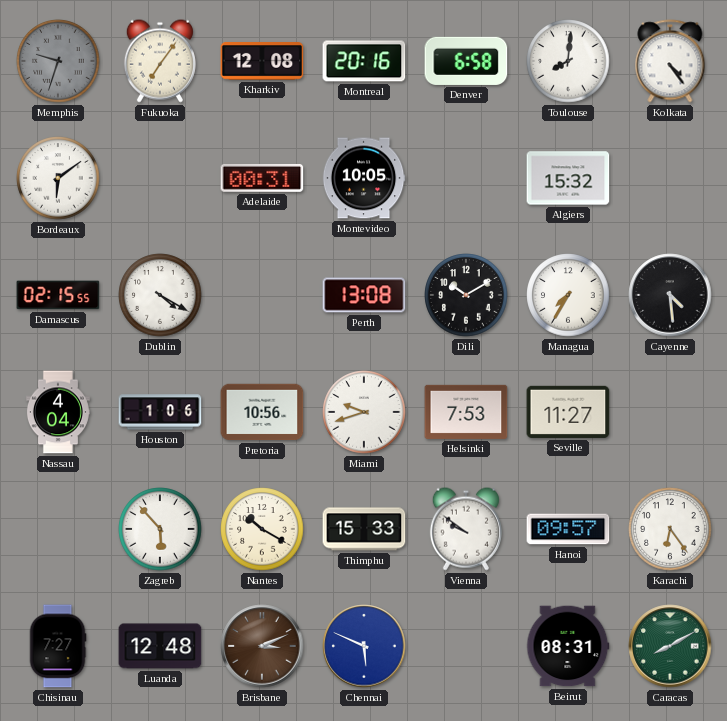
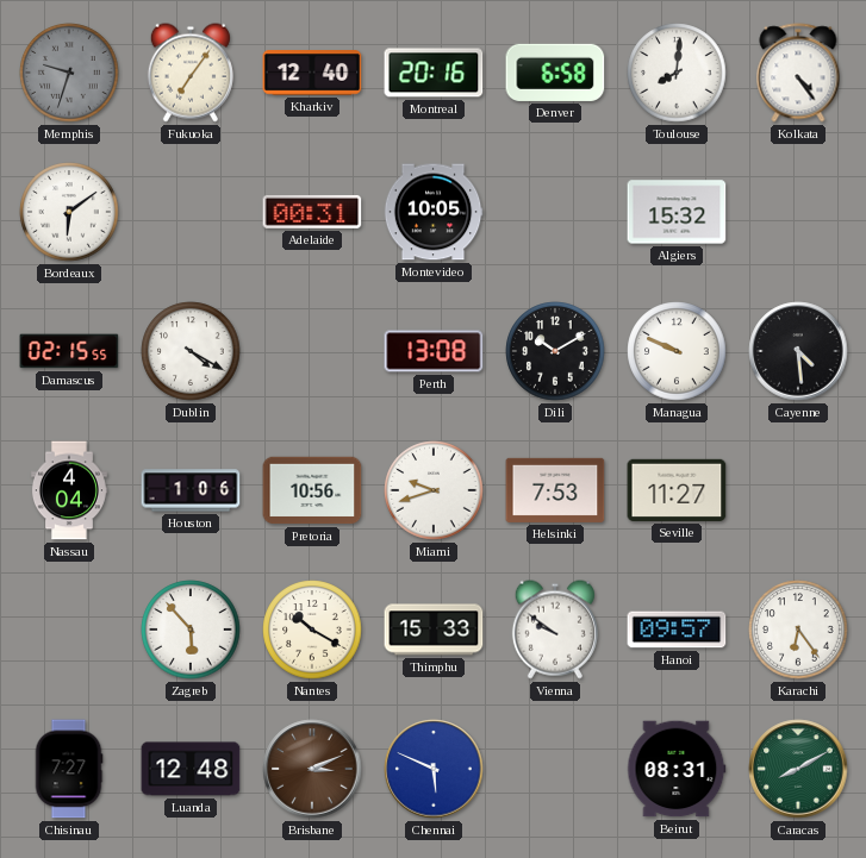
Kharkiv: 12:08 -> 12:40
Managua: 7:35 -> 9:49
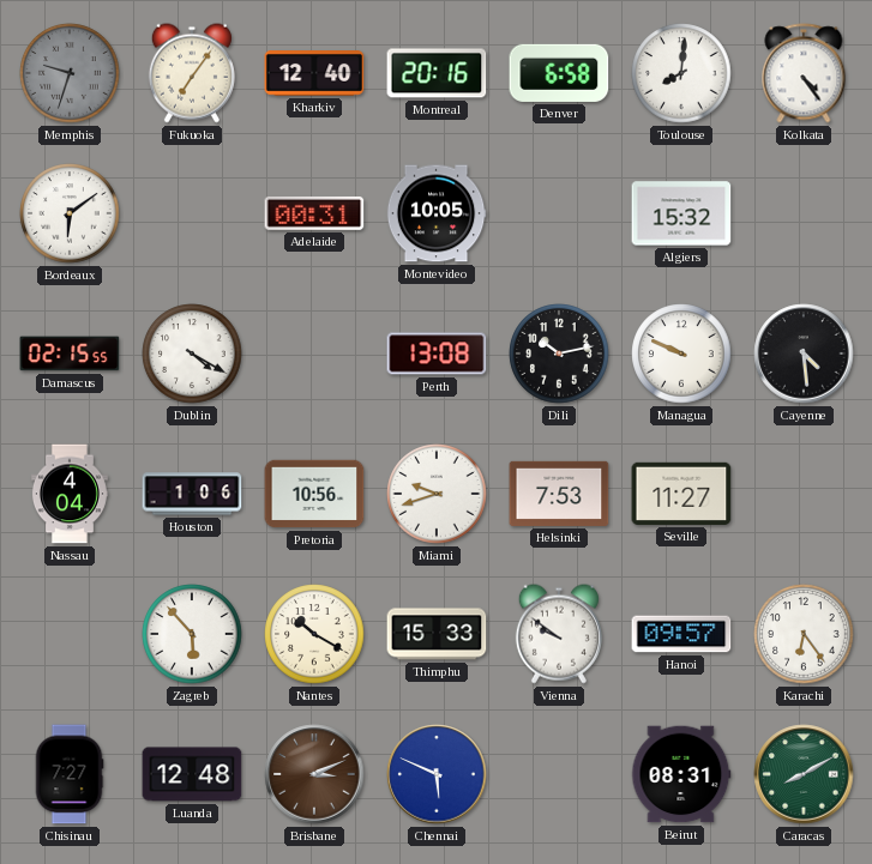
Dili: 10:10 -> 10:13
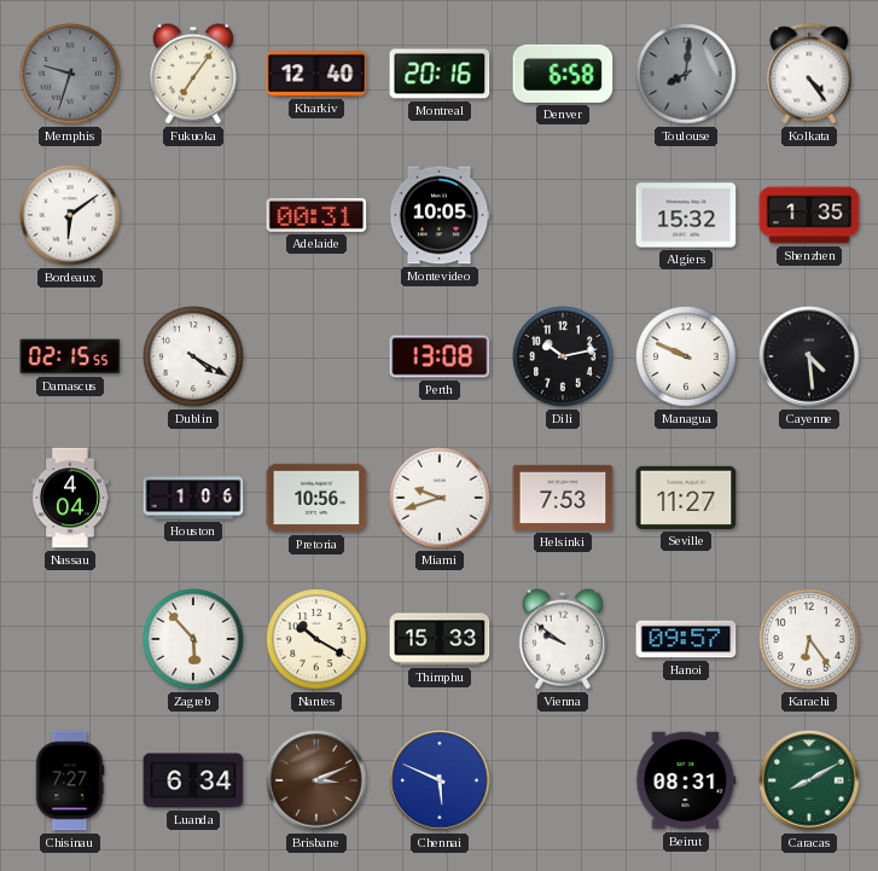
Toulouse dial: white -> grey
Shenzhen: none -> 1:35
Luanda: 12:48 -> 6:34
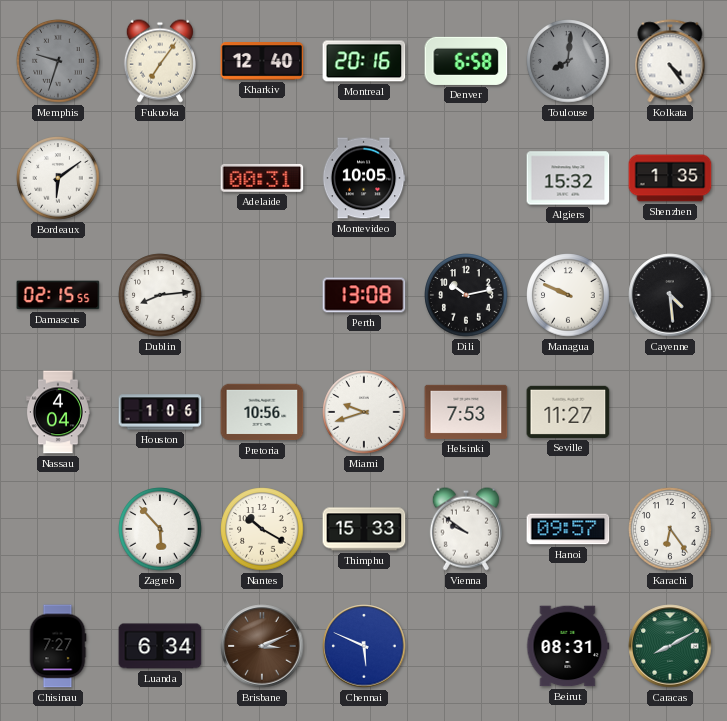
Dublin: 4:20 -> 8:14
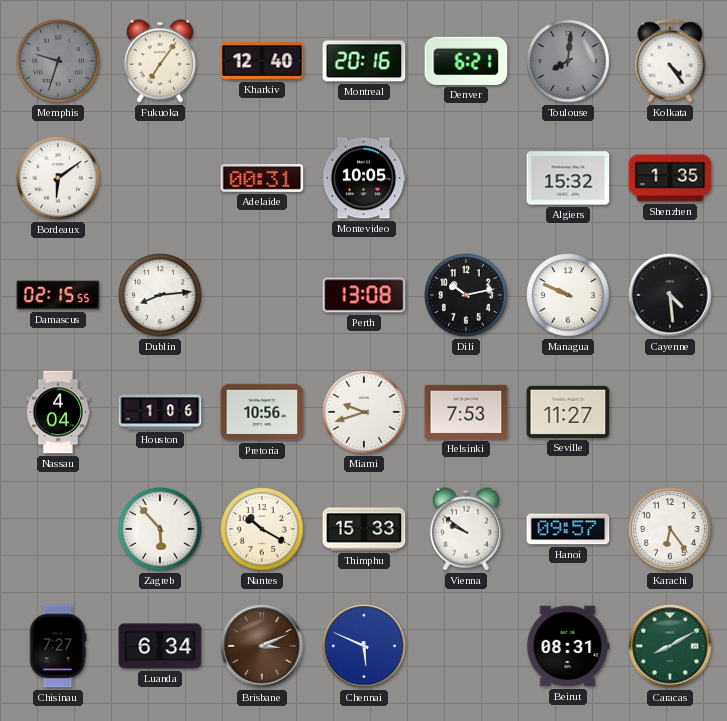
Denver: 6:58 -> 6:21
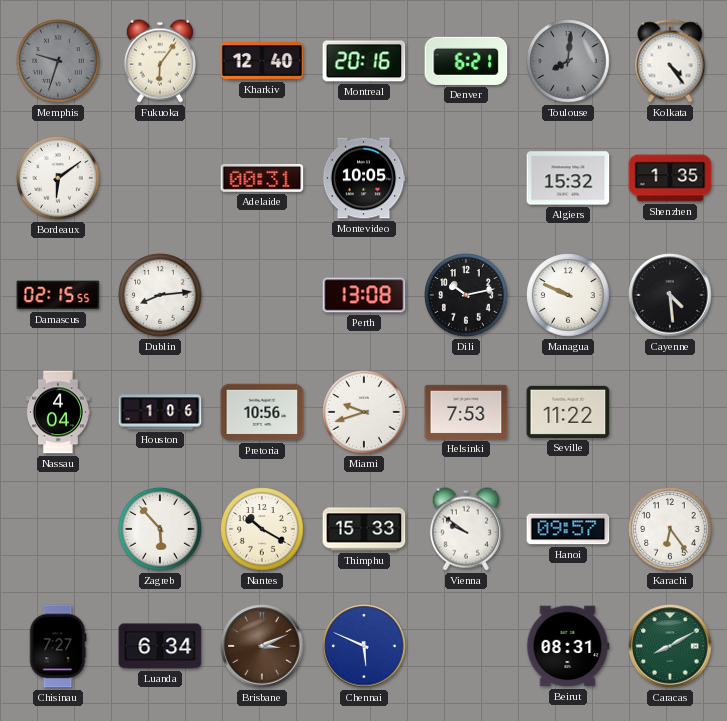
Fukuoka: 7:06 -> 6:06
Seville: 11:27 -> 11:22
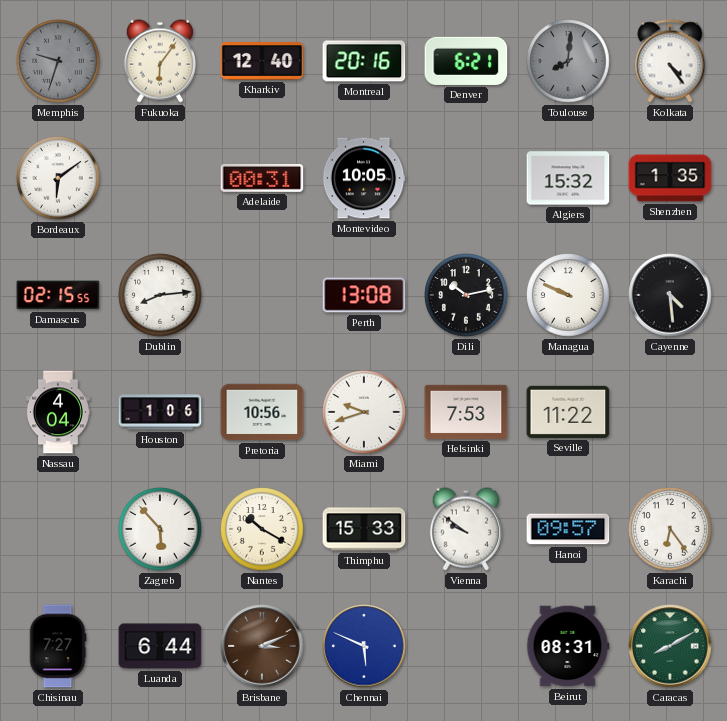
Luanda: 6:34 -> 6:44
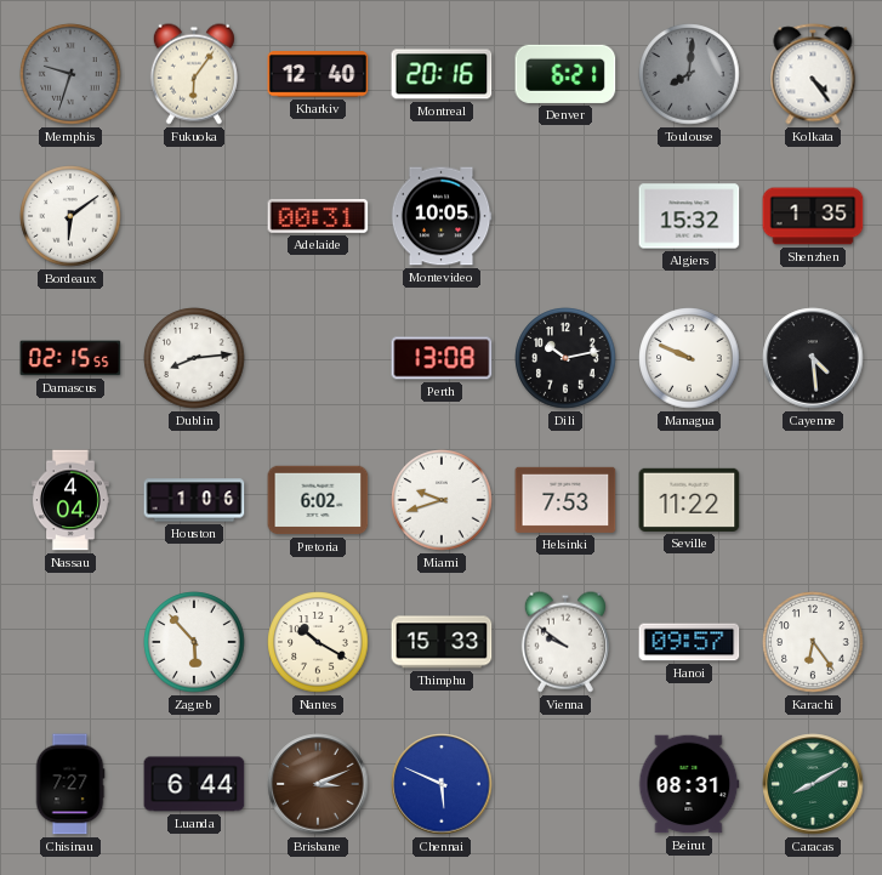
Pretoria: 10:56 -> 6:02
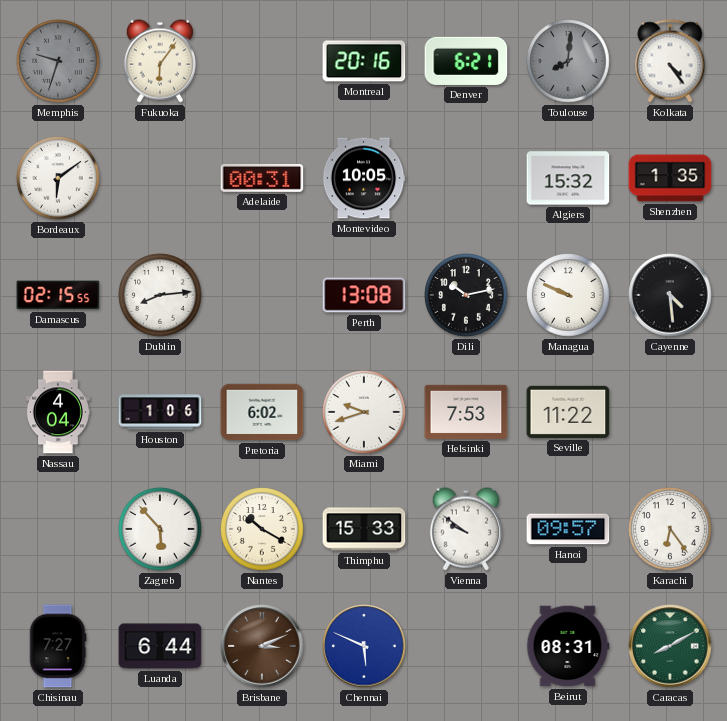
Kharkiv: 12:40 -> none
